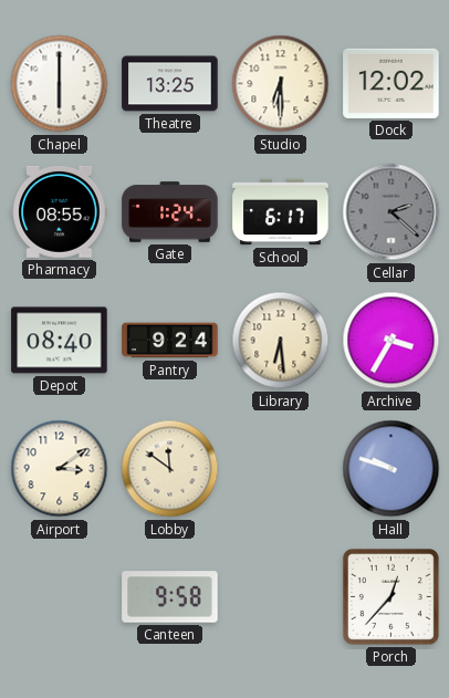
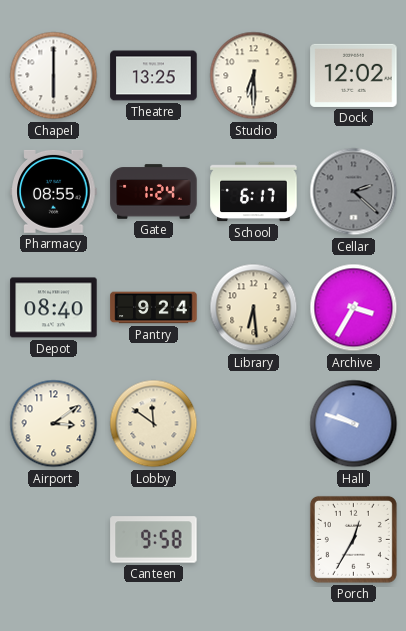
Porch: 12:37 -> 12:35
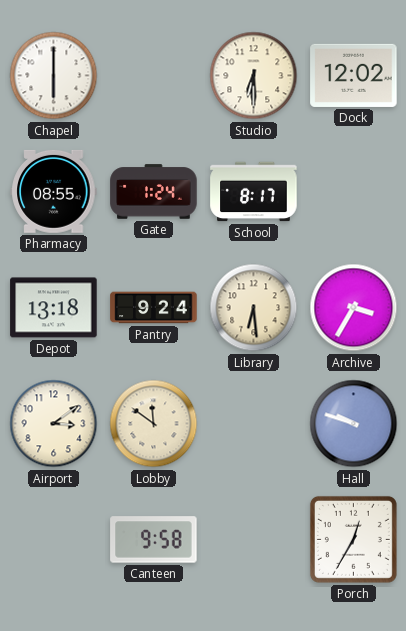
Theatre: 13:25 -> none
School: 6:17 -> 8:17
Cellar: 2:22 -> none
Depot: 08:40 -> 13:18
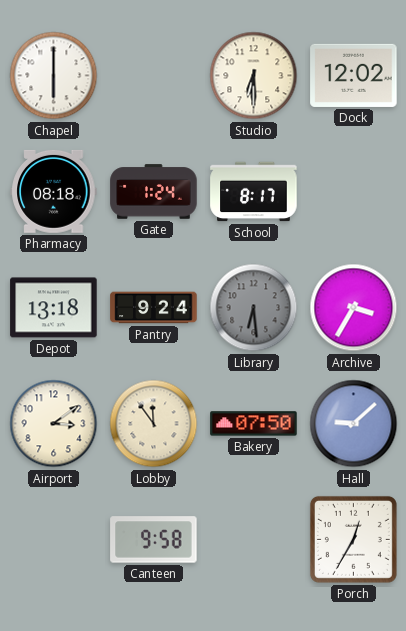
Pharmacy: 08:55 -> 08:18
Library dial: cream -> grey
Lobby: 11:51 -> 11:54
Bakery: none -> 07:50
Hall: 9:48 -> 9:08
